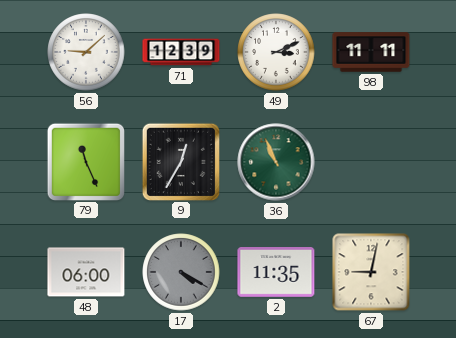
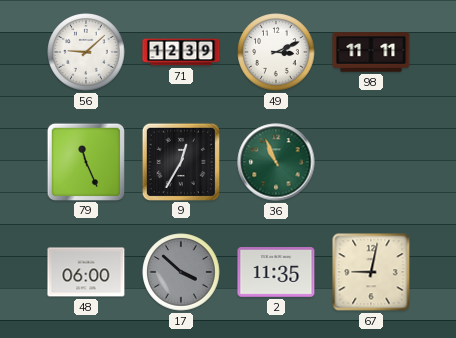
17: 4:20 -> 3:52
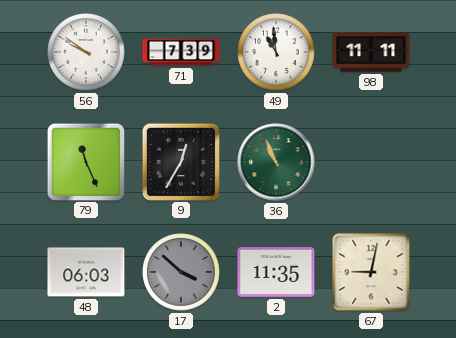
56: 9:08 -> 9:51
71: 12:39 -> 7:39
49: 3:11 -> 10:59
48: 06:00 -> 06:03
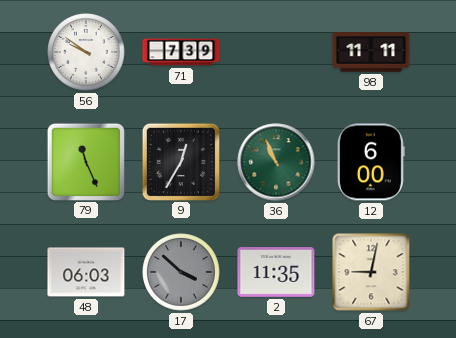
49: 10:59 -> none
12: none -> 6:00
